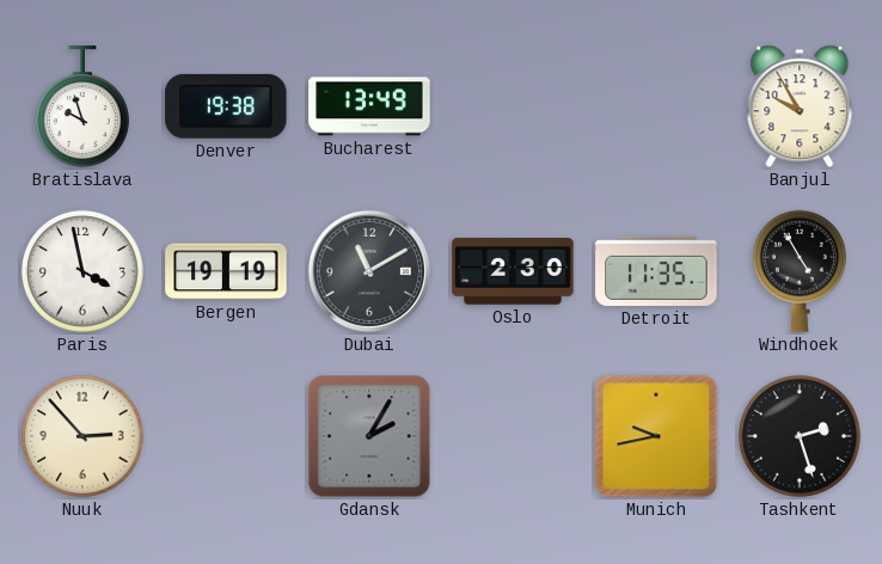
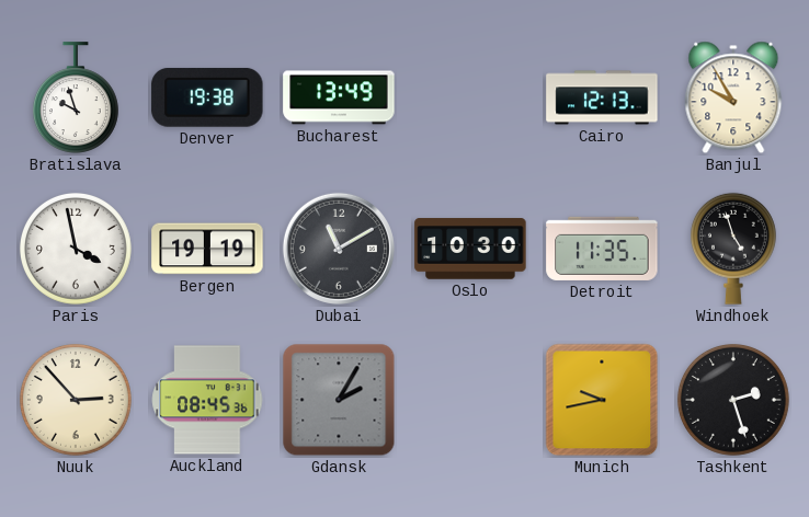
Cairo: none -> 12:13
Oslo: 2:30 -> 10:30
Windhoek: 4:55 -> 4:57
Auckland: none -> 08:45
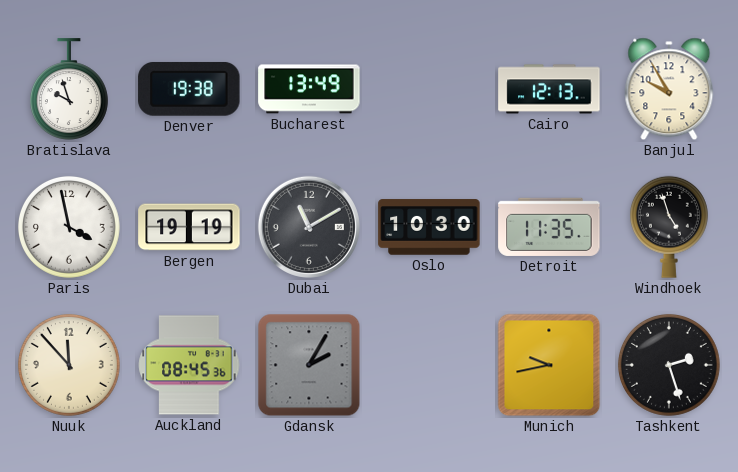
Nuuk: 2:53 -> 11:53
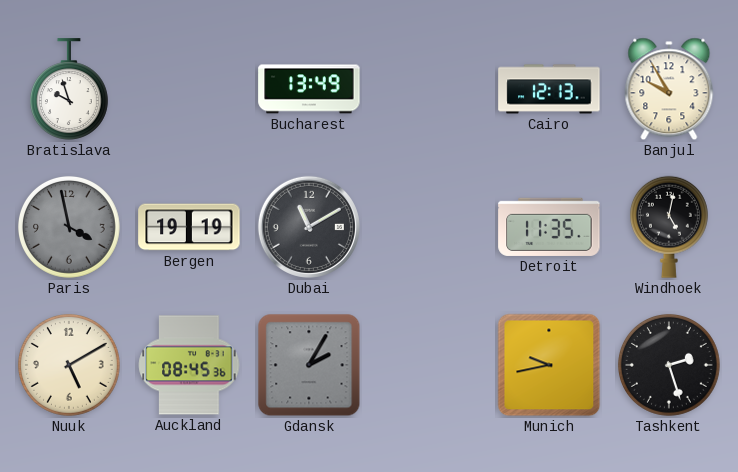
Denver: 19:38 -> none
Paris dial: white -> grey
Oslo: 10:30 -> none
Windhoek: 4:57 -> 5:02
Nuuk: 11:53 -> 5:10
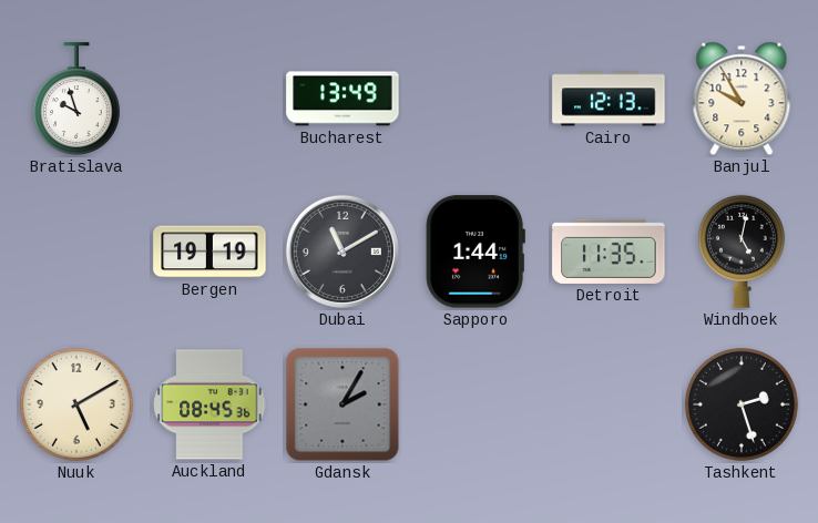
Paris: 3:58 -> none
Sapporo: none -> 1:44
Munich: 9:43 -> none
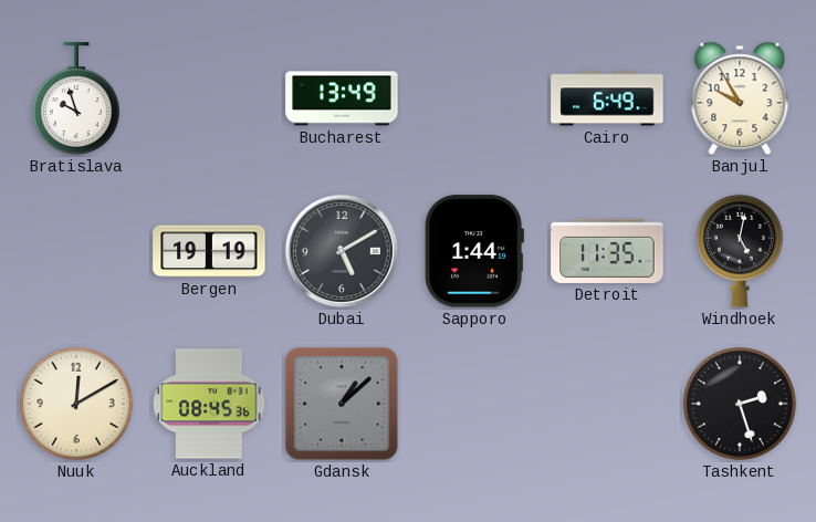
Cairo: 12:13 -> 6:49
Dubai: 11:10 -> 5:10
Nuuk: 5:10 -> 12:10
Gdansk: 2:05 -> 1:08
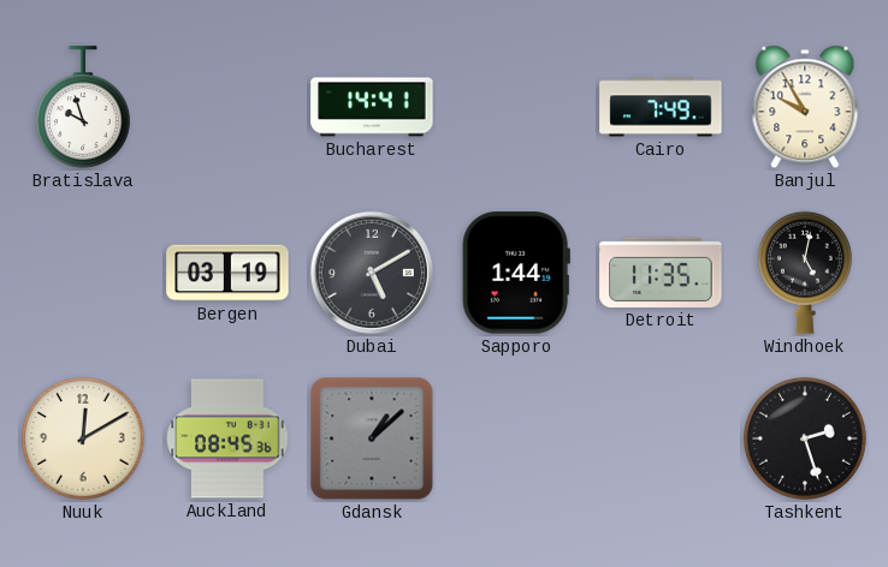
Bucharest: 13:49 -> 14:41
Cairo: 6:49 -> 7:49
Bergen: 19:19 -> 03:19
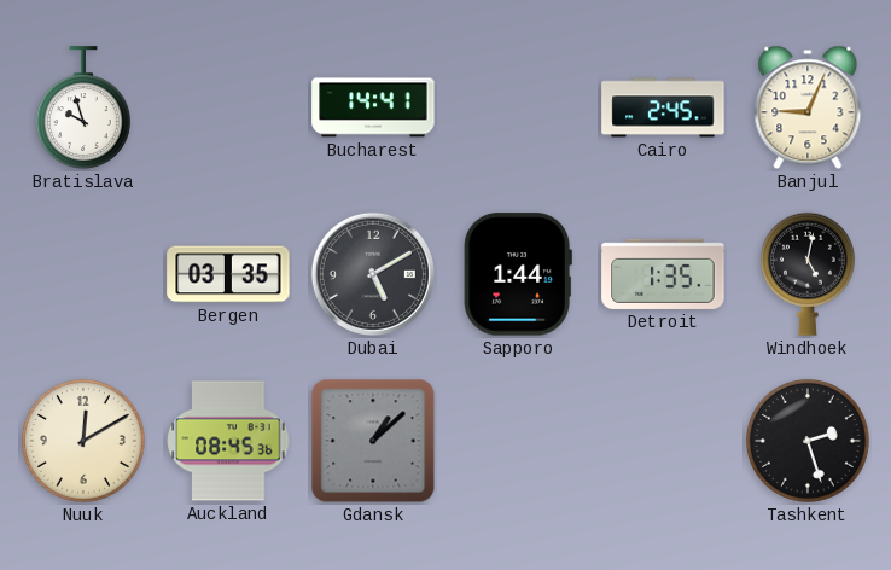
Cairo: 7:49 -> 2:45
Banjul: 9:55 -> 9:04
Bergen: 03:19 -> 03:35
Detroit: 11:35 -> 1:35
